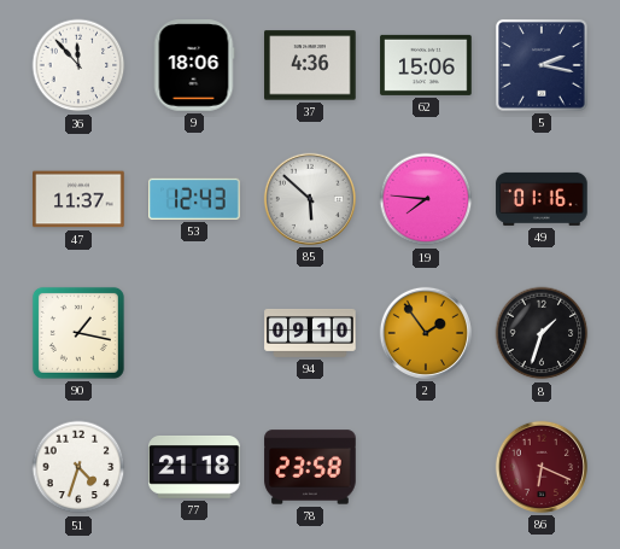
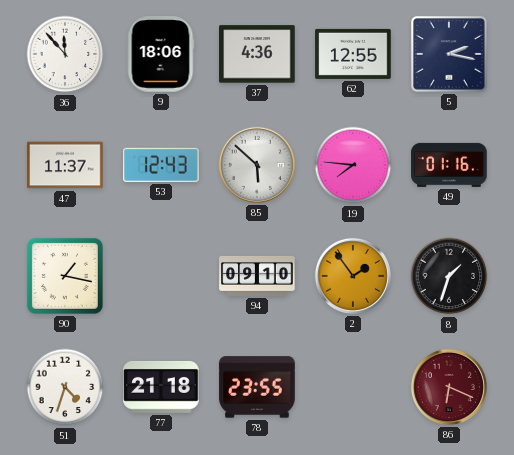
62: 15:06 -> 12:55
78: 23:58 -> 23:55
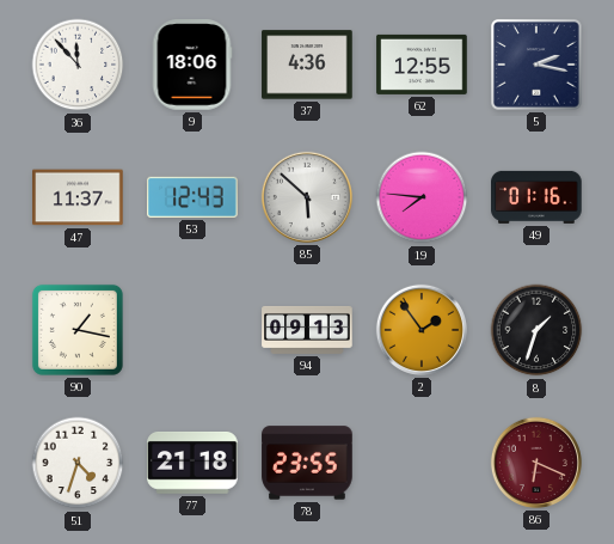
94: 09:10 -> 09:13
